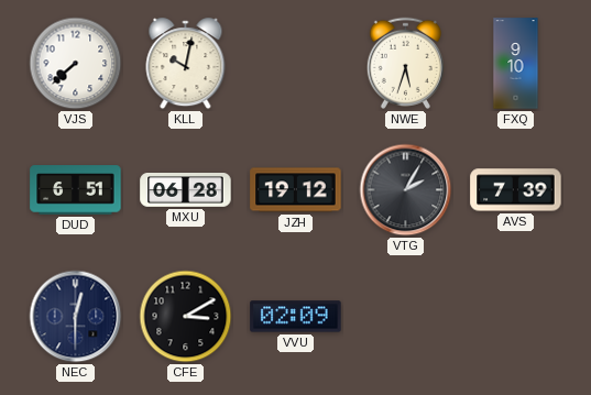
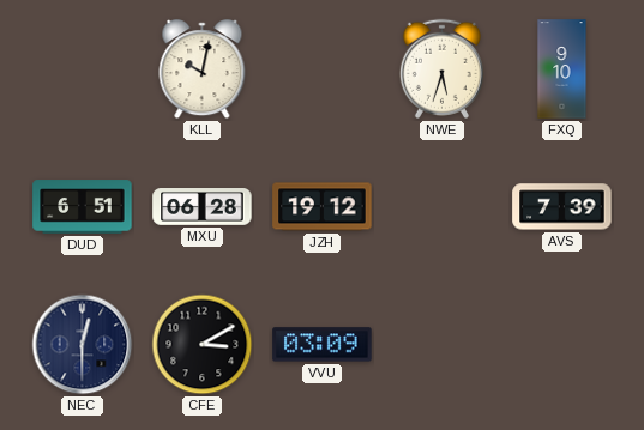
VJS: 7:38 -> none
VTG: 2:05 -> none
VVU: 02:09 -> 03:09
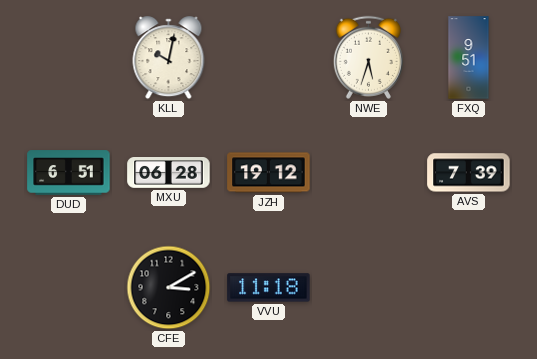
FXQ: 9:10 -> 9:51
NEC: 12:30 -> none
VVU: 03:09 -> 11:18
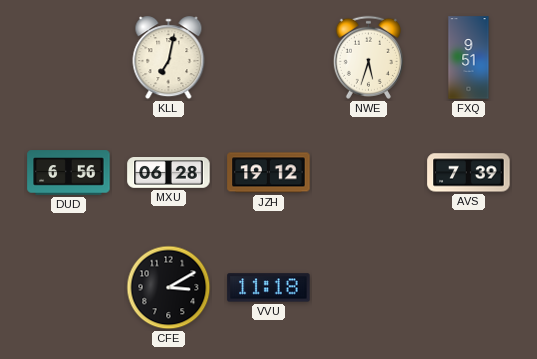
KLL: 10:02 -> 7:02
DUD: 6:51 -> 6:56
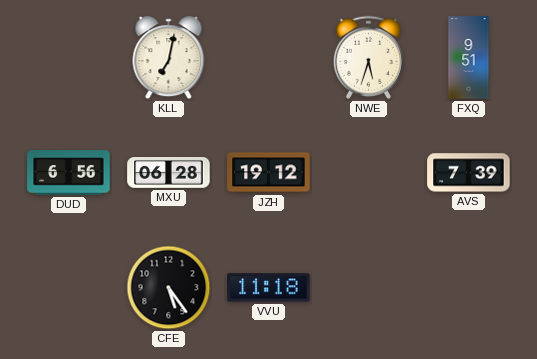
CFE: 3:10 -> 5:24
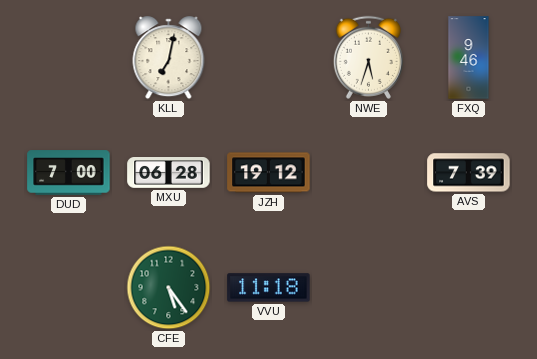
FXQ: 9:51 -> 9:46
DUD: 6:56 -> 7:00
CFE dial: black -> green
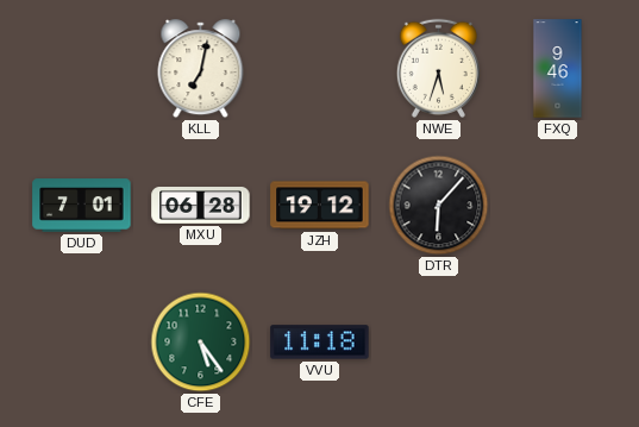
DUD: 7:00 -> 7:01
DTR: none -> 6:07
AVS: 7:39 -> none
